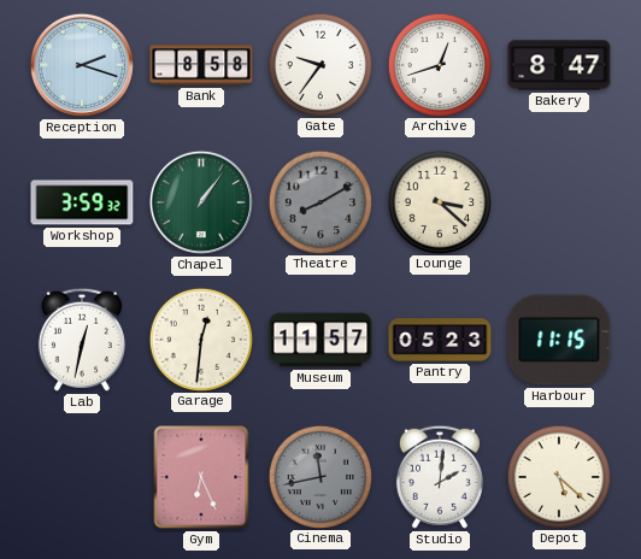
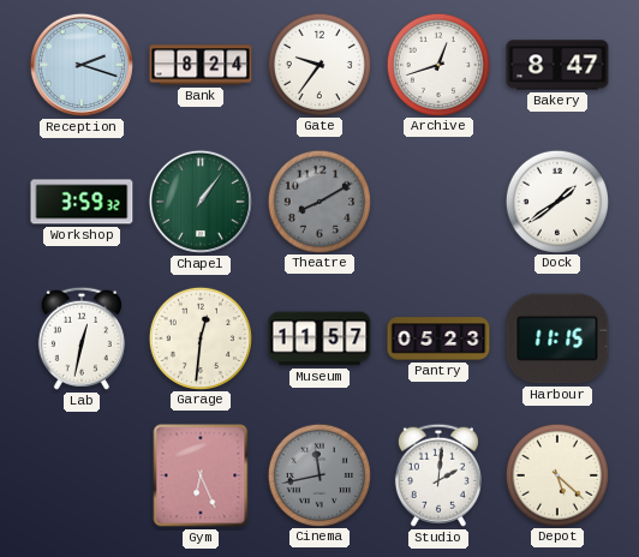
Bank: 8:58 -> 8:24
Lounge: 3:22 -> none
Dock: none -> 1:39
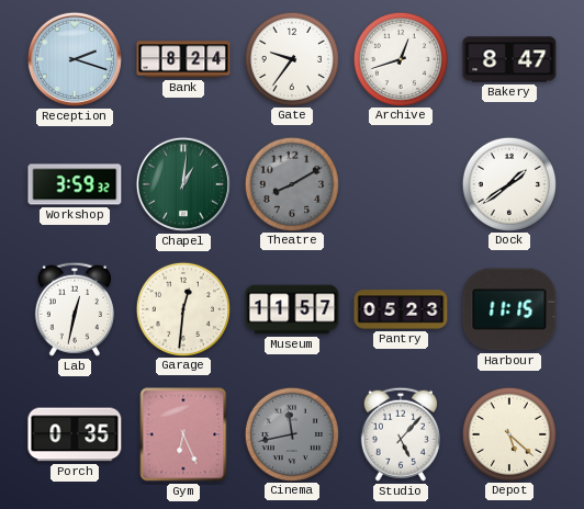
Chapel: 1:06 -> 1:01
Porch: none -> 0:35
Studio: 2:01 -> 5:07
